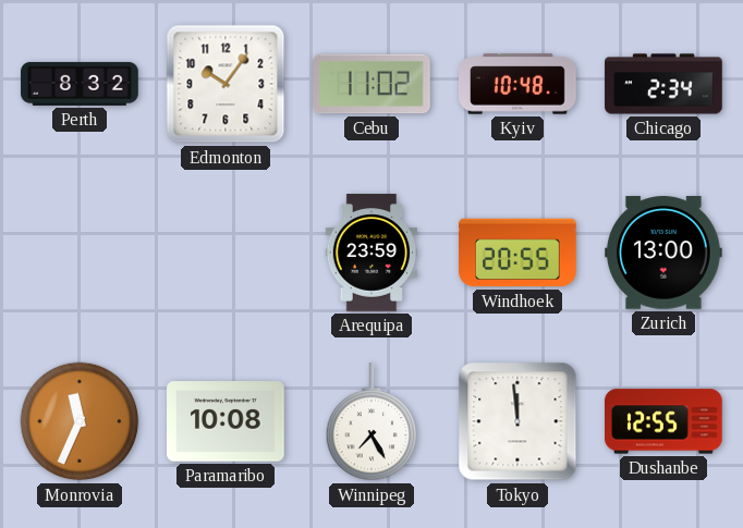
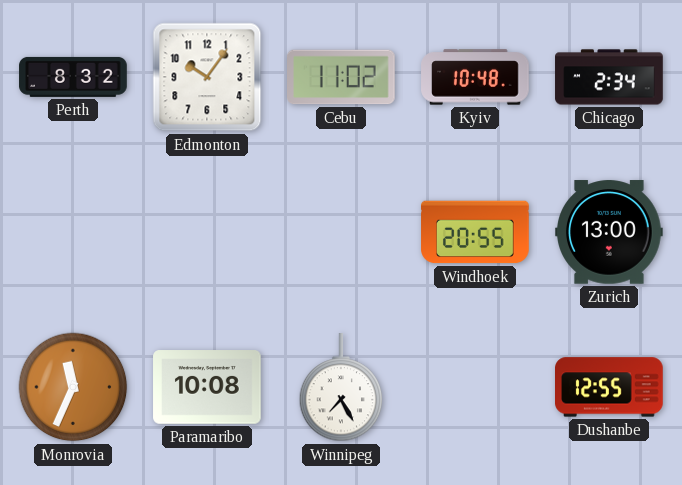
Arequipa: 23:59 -> none
Tokyo: 11:59 -> none
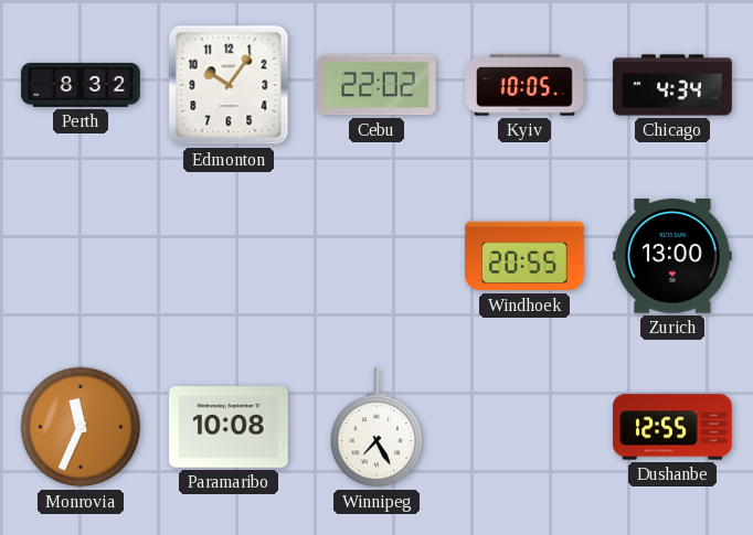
Cebu: 11:02 -> 22:02
Kyiv: 10:48 -> 10:05
Chicago: 2:34 -> 4:34
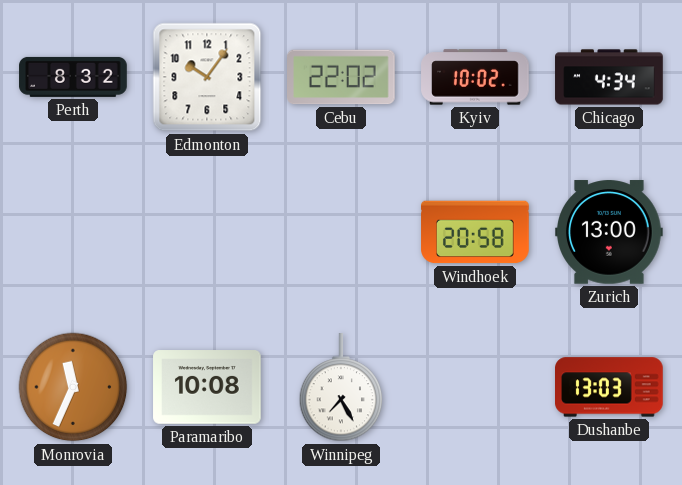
Kyiv: 10:05 -> 10:02
Windhoek: 20:55 -> 20:58
Dushanbe: 12:55 -> 13:03
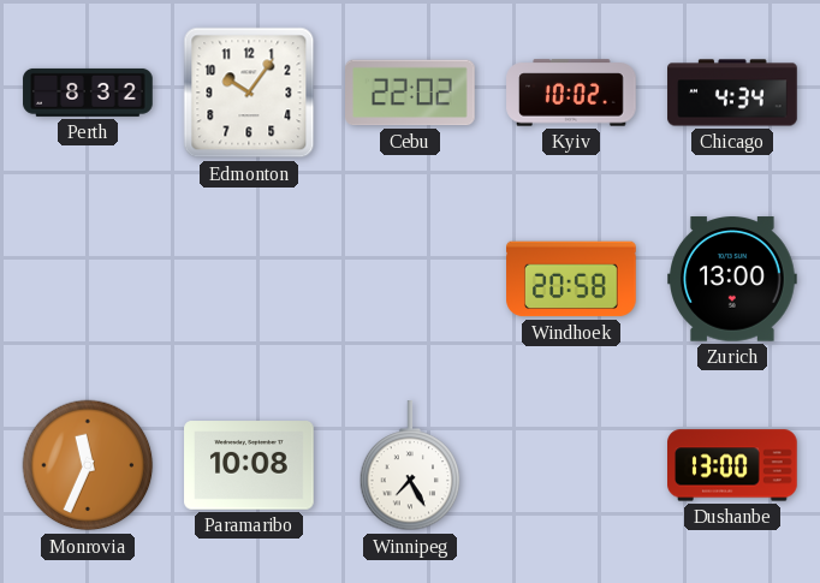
Dushanbe: 13:03 -> 13:00
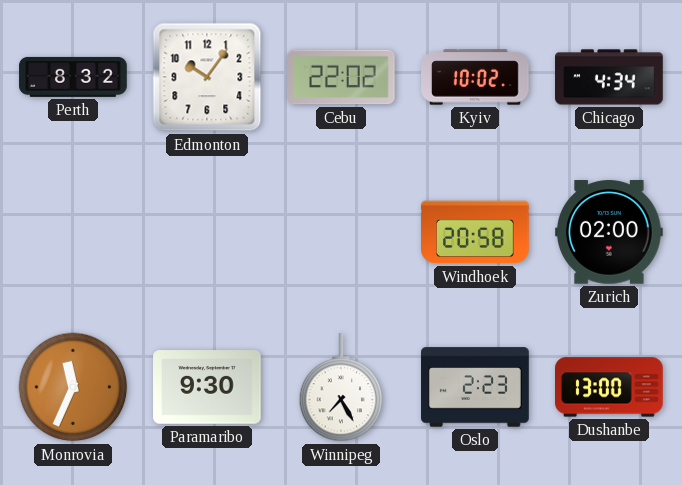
Zurich: 13:00 -> 02:00
Paramaribo: 10:08 -> 9:30
Oslo: none -> 2:23
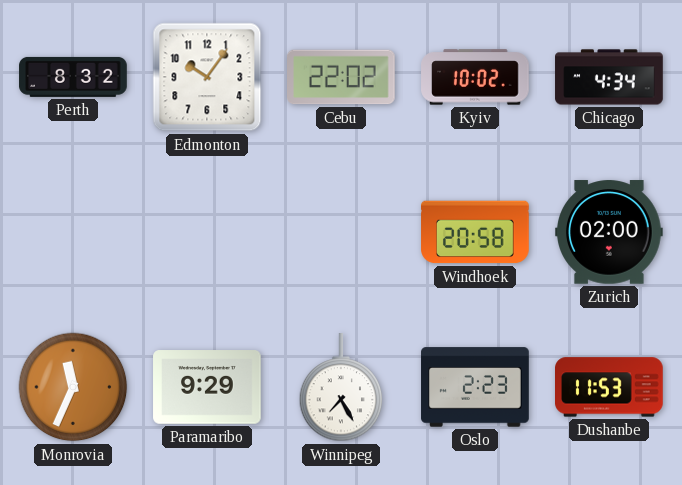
Paramaribo: 9:30 -> 9:29
Dushanbe: 13:00 -> 11:53
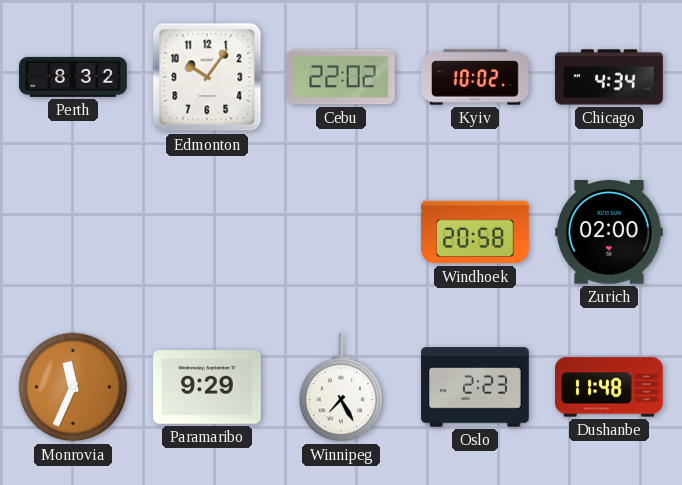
Dushanbe: 11:53 -> 11:48
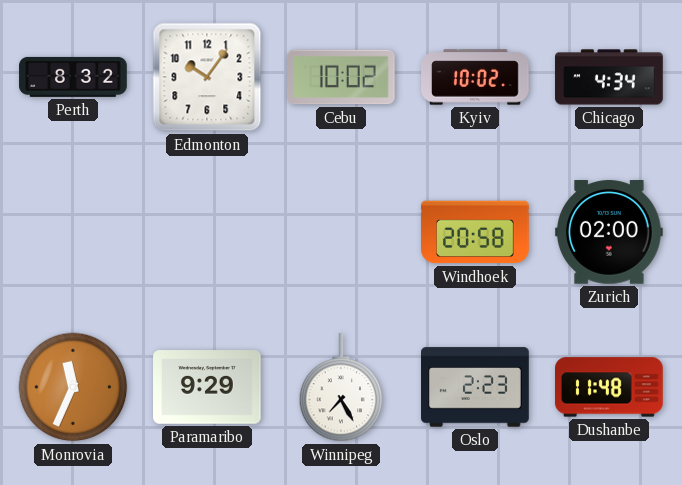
Cebu: 22:02 -> 10:02
